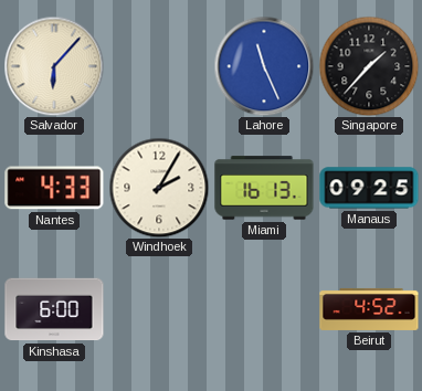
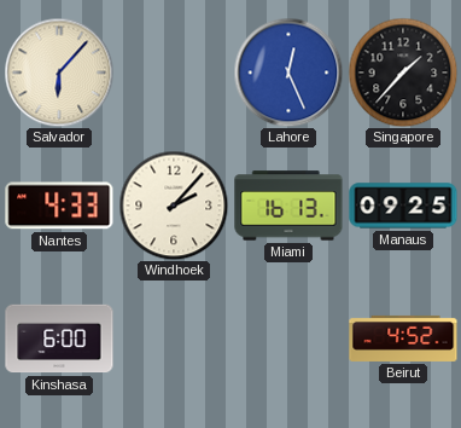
Lahore: 11:26 -> 12:26
Windhoek: 2:05 -> 2:07
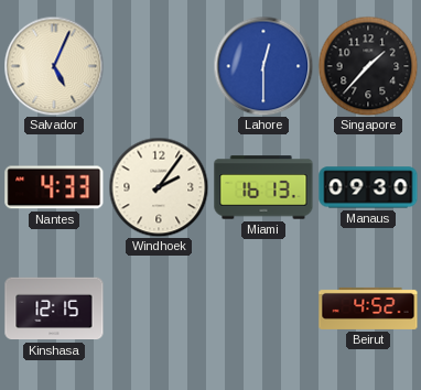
Salvador: 6:07 -> 5:04
Lahore: 12:26 -> 12:30
Windhoek: 2:07 -> 2:06
Manaus: 09:25 -> 09:30
Kinshasa: 6:00 -> 12:15
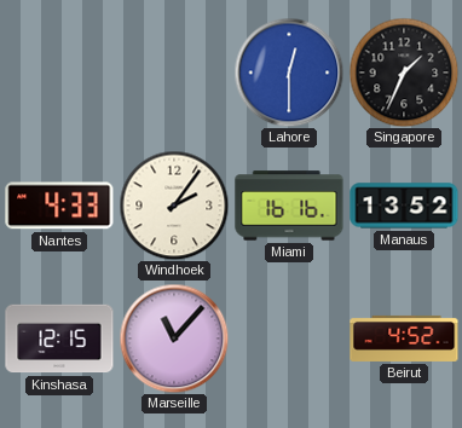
Salvador: 5:04 -> none
Singapore: 1:37 -> 1:34
Miami: 16:13 -> 16:16
Manaus: 09:30 -> 13:52
Marseille: none -> 11:07
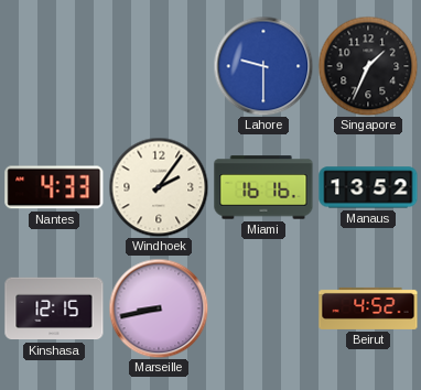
Lahore: 12:30 -> 9:30
Marseille: 11:07 -> 8:43
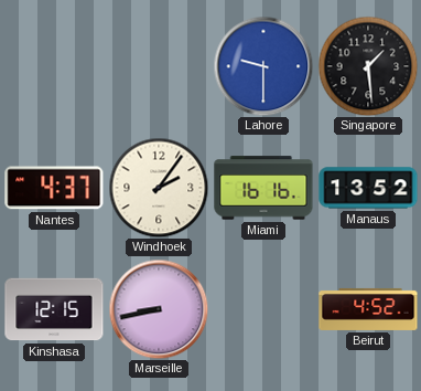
Singapore: 1:34 -> 1:29
Nantes: 4:33 -> 4:37
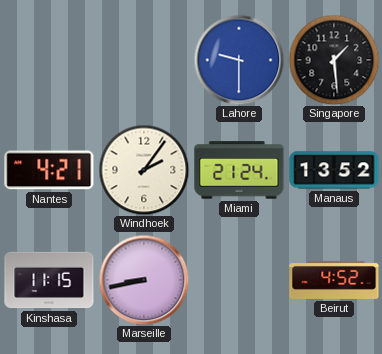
Nantes: 4:37 -> 4:21
Miami: 16:16 -> 21:24
Kinshasa: 12:15 -> 11:15
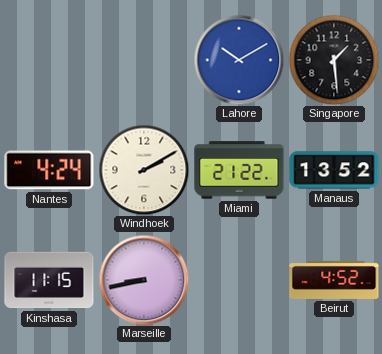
Lahore: 9:30 -> 10:10
Nantes: 4:21 -> 4:24
Windhoek: 2:06 -> 2:10
Miami: 21:24 -> 21:22
